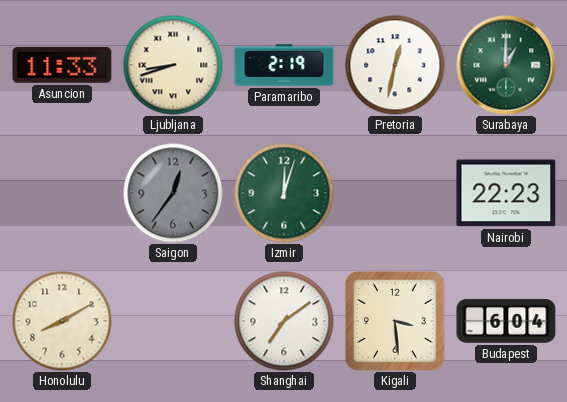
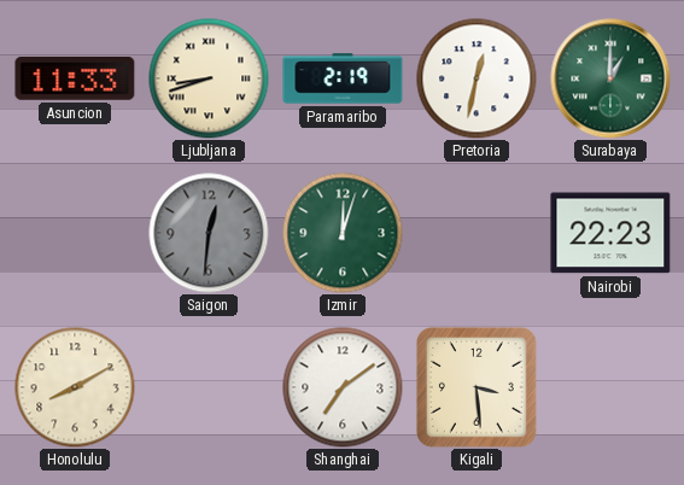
Saigon: 12:36 -> 12:31
Budapest: 6:04 -> none
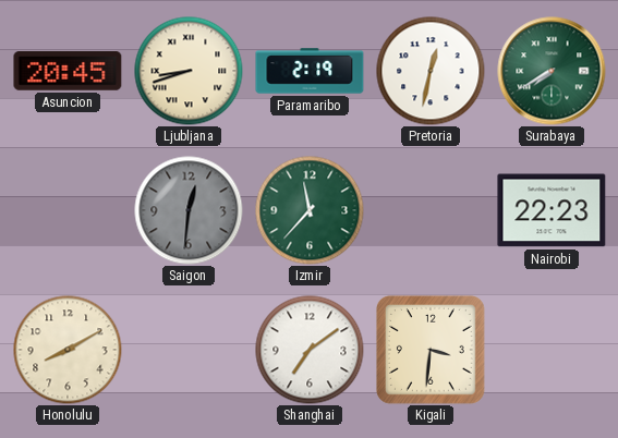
Asuncion: 11:33 -> 20:45
Surabaya: 1:00 -> 7:40
Izmir: 12:03 -> 11:37
Kigali: 3:29 -> 3:31
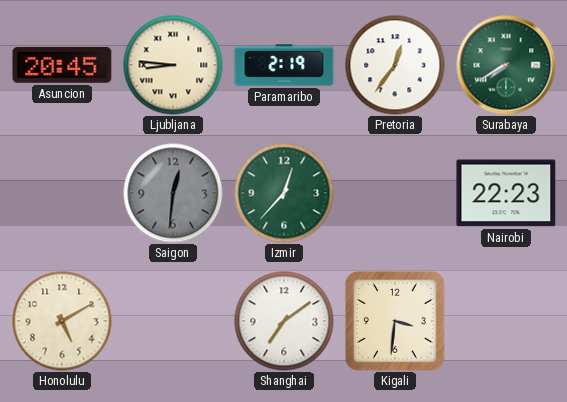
Ljubljana: 8:42 -> 8:46
Pretoria: 12:32 -> 12:36
Izmir: 11:37 -> 12:37
Honolulu: 8:10 -> 5:10
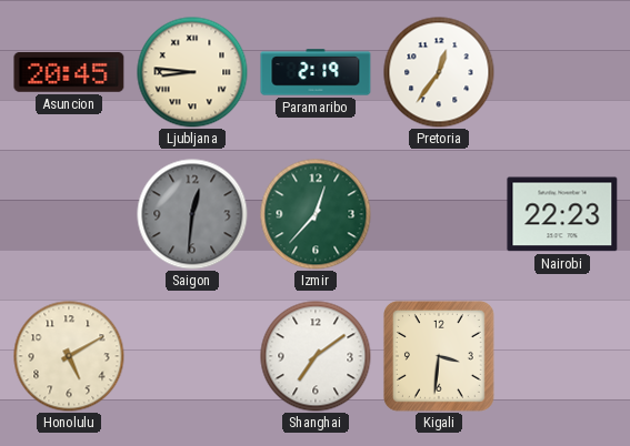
Surabaya: 7:40 -> none
